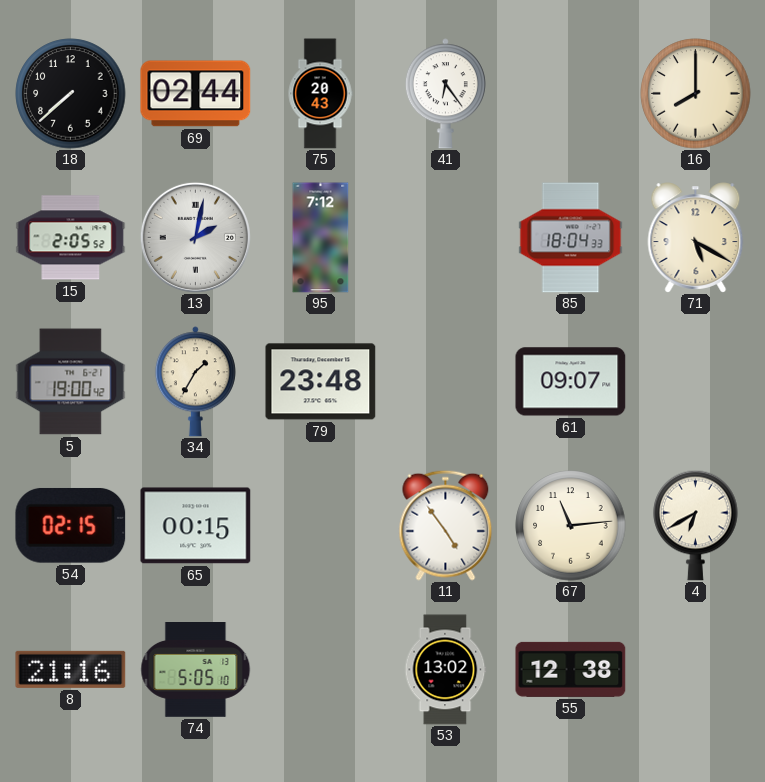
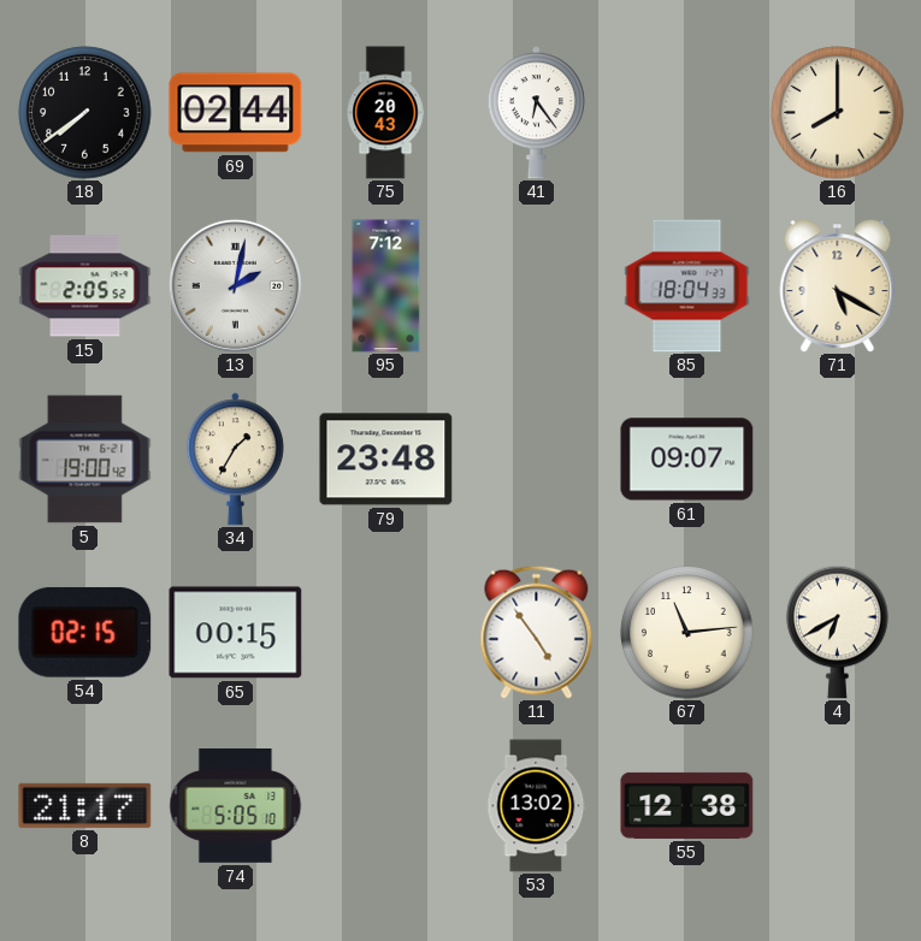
18: 7:38 -> 7:39
8: 21:16 -> 21:17
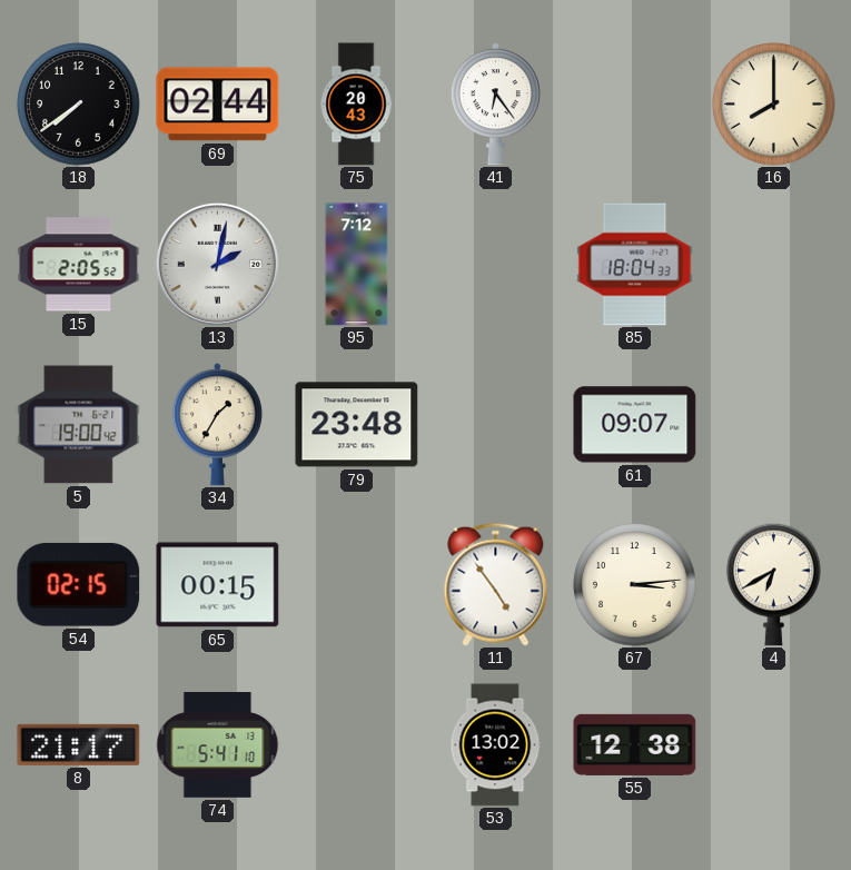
71: 5:20 -> none
67: 11:14 -> 3:14
74: 5:05 -> 5:41
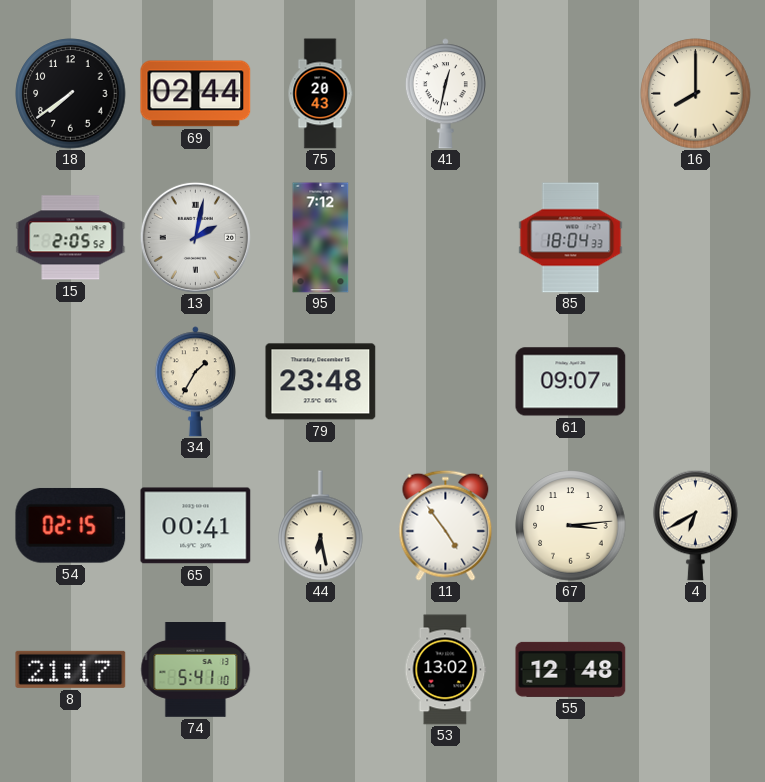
41: 6:24 -> 12:32
5: 19:00 -> none
65: 00:15 -> 00:41
44: none -> 6:28
55: 12:38 -> 12:48
